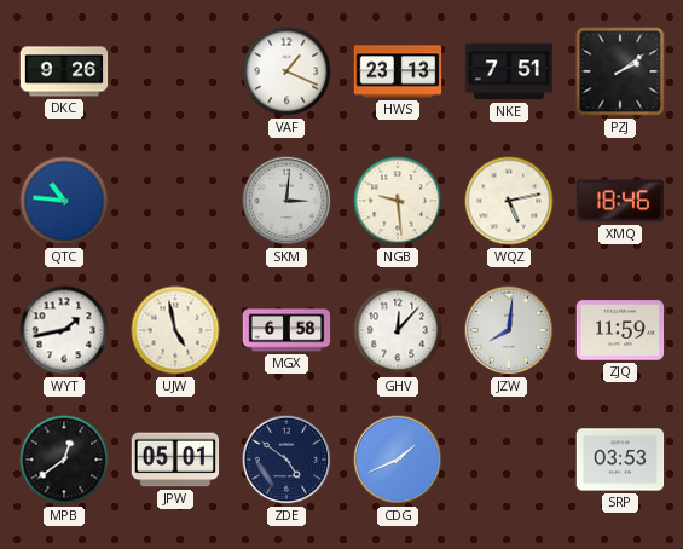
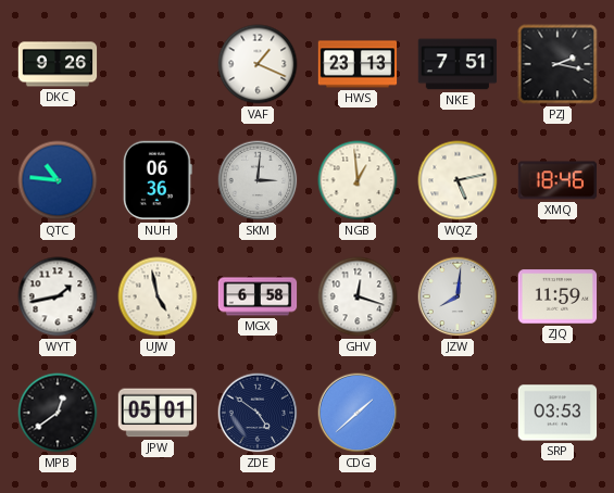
PZJ: 2:09 -> 2:17
NUH: none -> 06:36
NGB: 9:29 -> 12:59
GHV: 12:07 -> 12:18
CDG: 1:41 -> 1:38
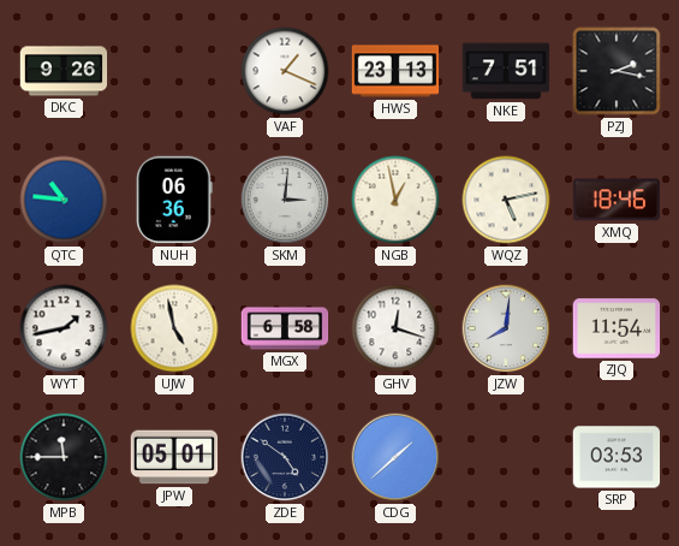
NGB: 12:59 -> 12:58
ZJQ: 11:59 -> 11:54
MPB: 12:39 -> 11:45
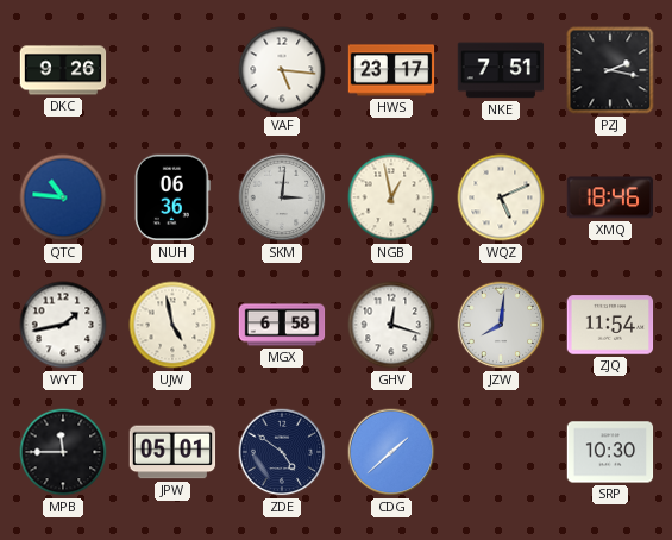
VAF: 1:19 -> 5:16
HWS: 23:13 -> 23:17
WQZ: 5:13 -> 5:11
SRP: 03:53 -> 10:30
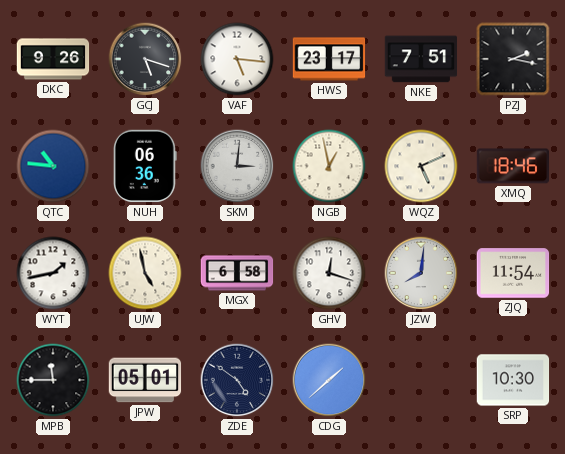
GCJ: none -> 5:18
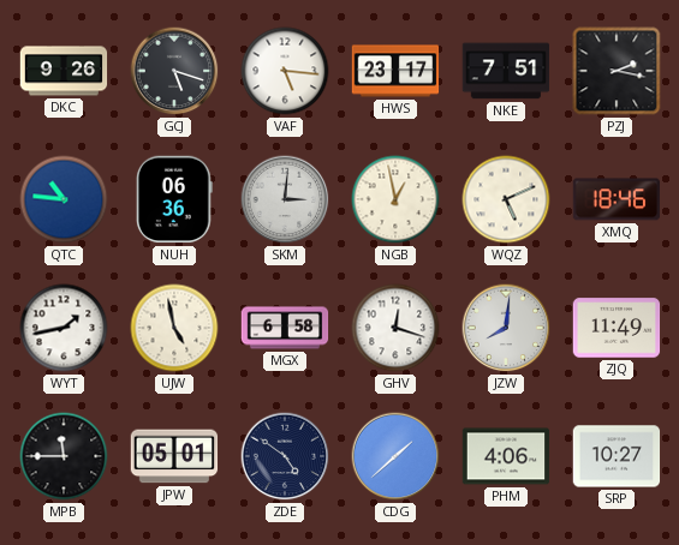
ZJQ: 11:54 -> 11:49
PHM: none -> 4:06
SRP: 10:30 -> 10:27
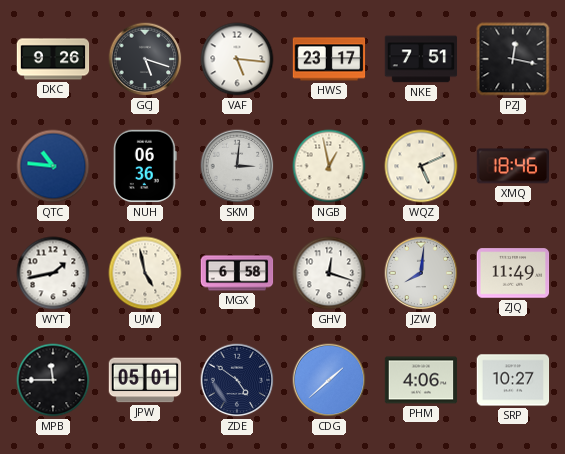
PZJ: 2:17 -> 12:17
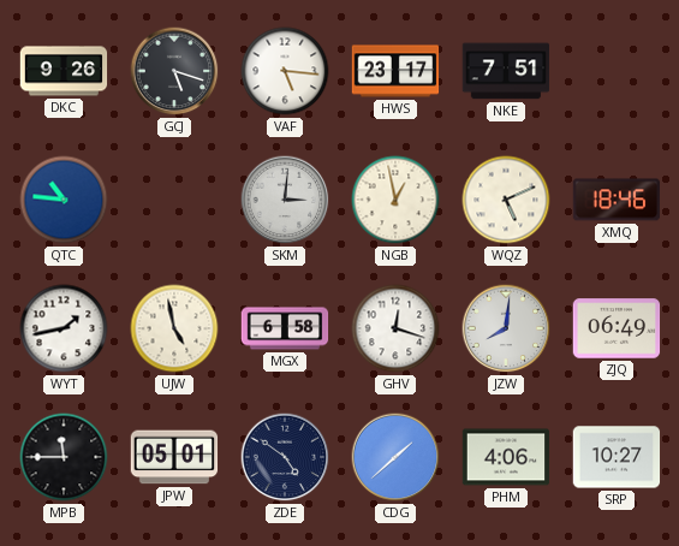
PZJ: 12:17 -> none
NUH: 06:36 -> none
ZJQ: 11:49 -> 06:49
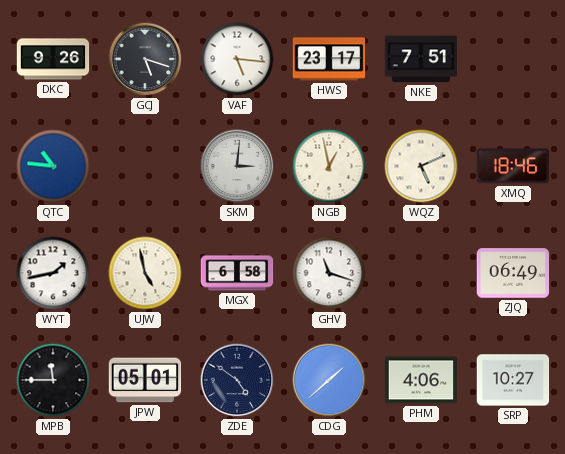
GHV: 12:18 -> 11:18
JZW: 8:01 -> none
